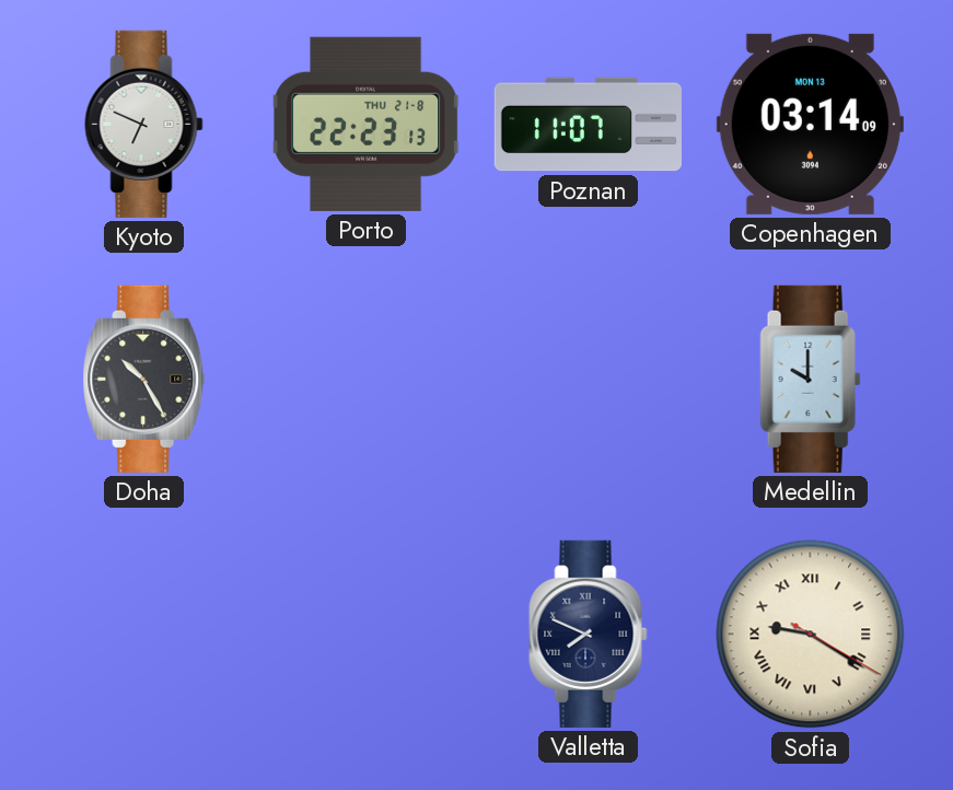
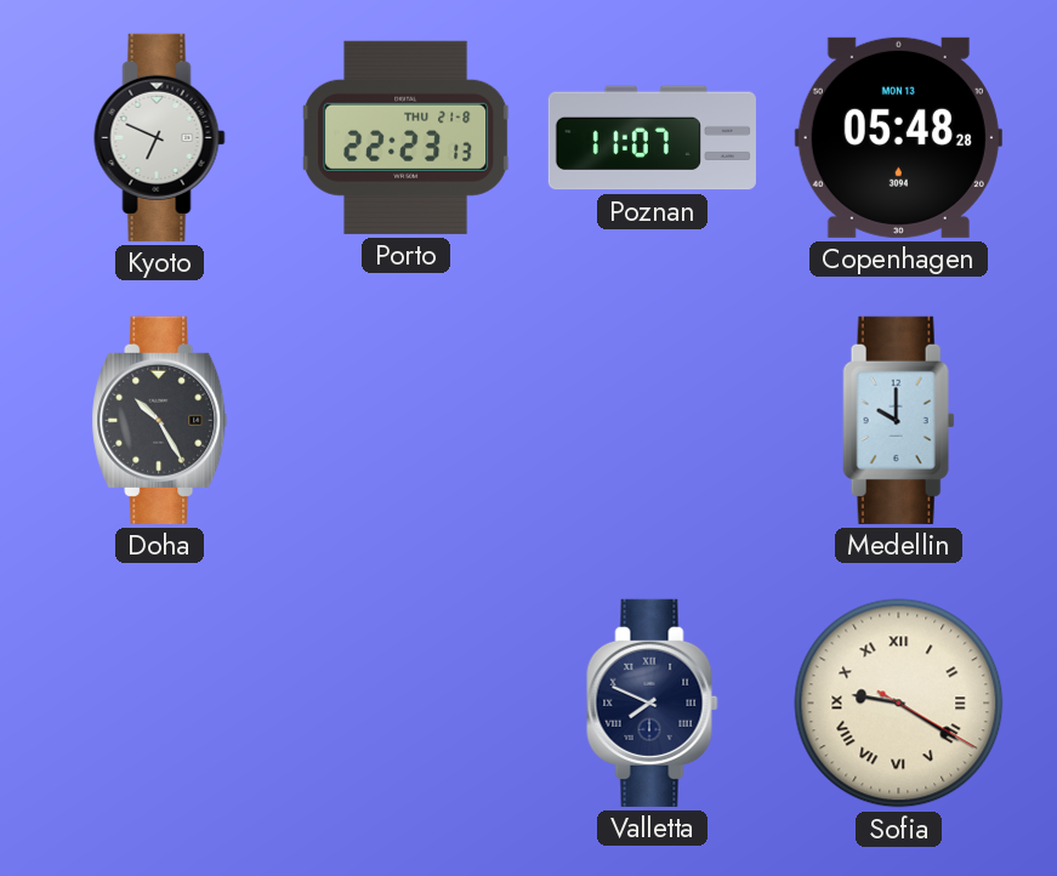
Copenhagen: 03:14 -> 05:48
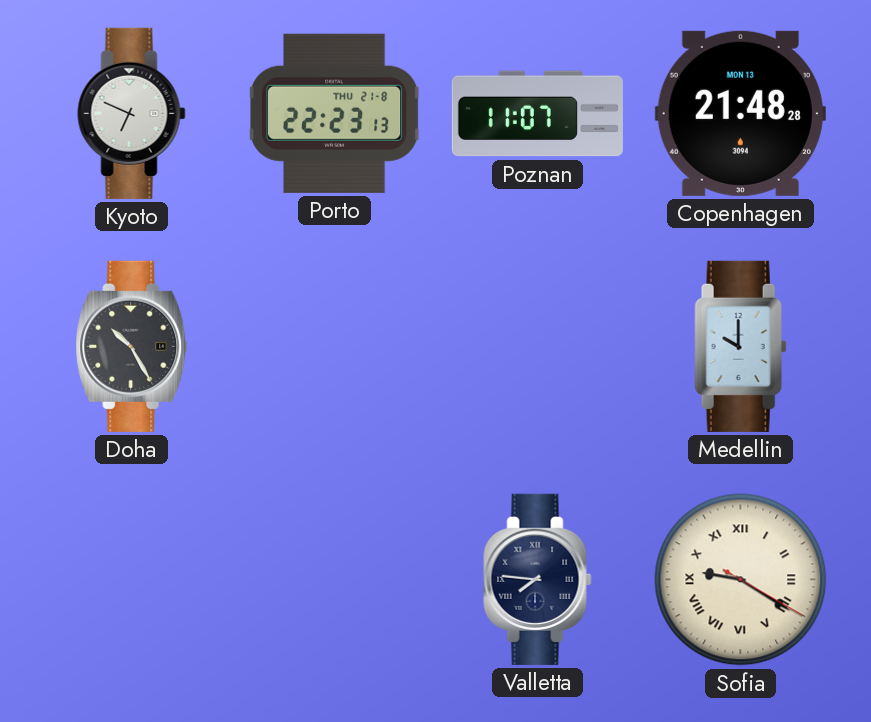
Copenhagen: 05:48 -> 21:48
Valletta: 7:49 -> 7:46
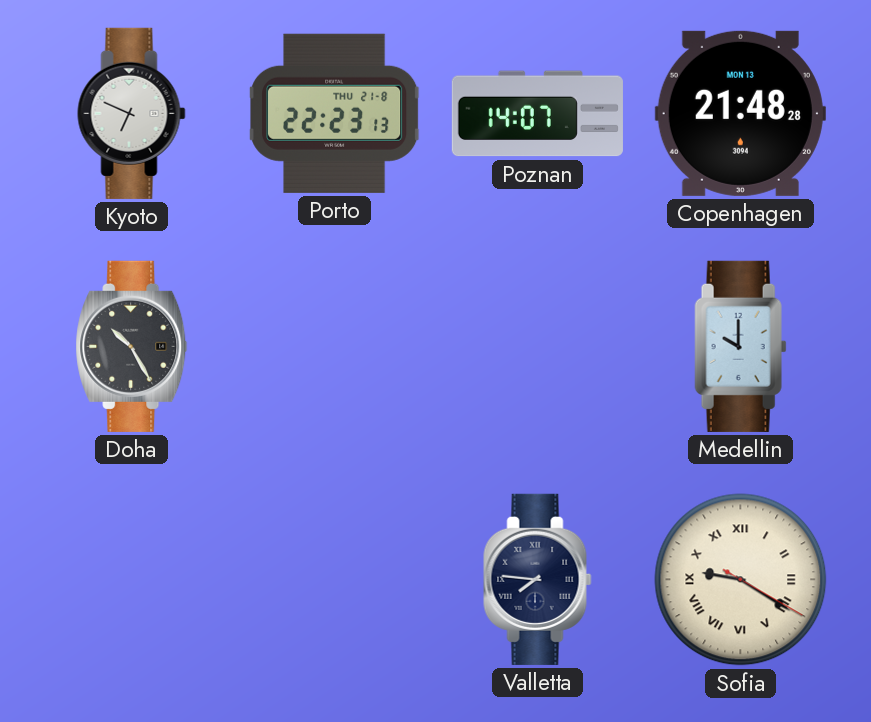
Poznan: 11:07 -> 14:07
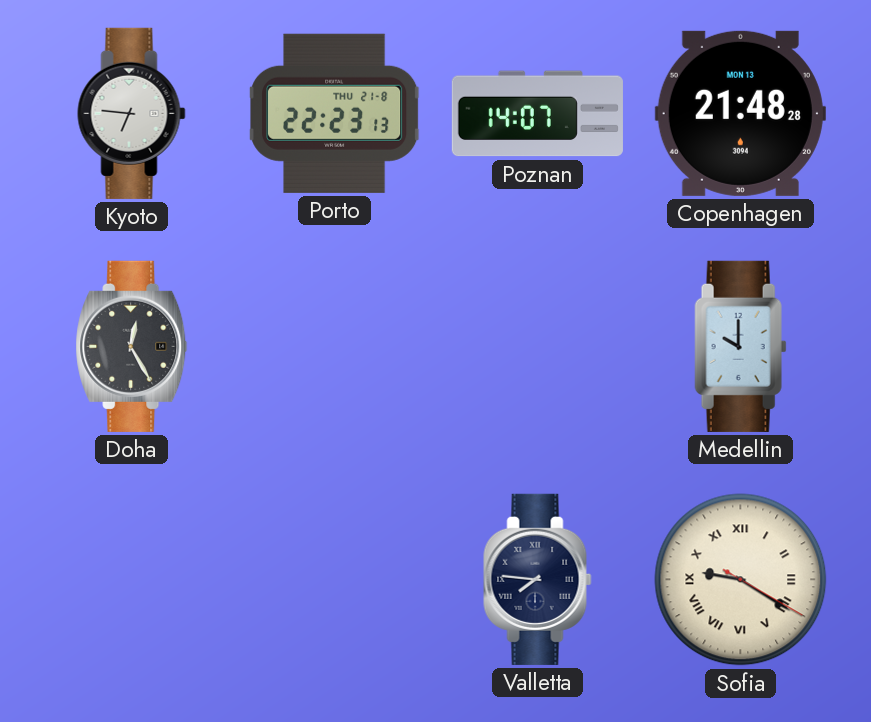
Kyoto: 6:49 -> 6:46
Doha: 10:25 -> 12:25
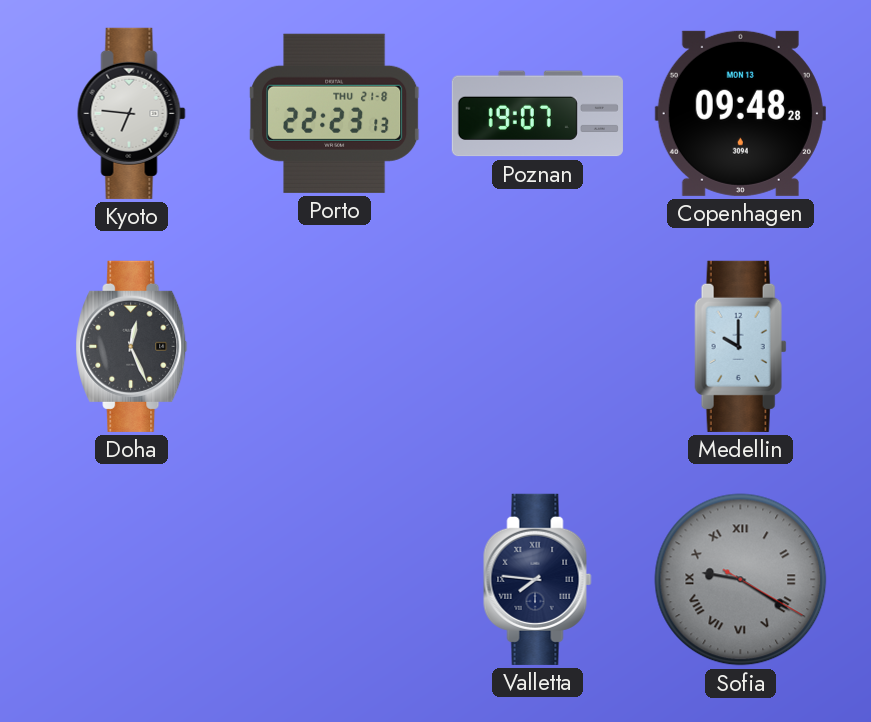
Poznan: 14:07 -> 19:07
Copenhagen: 21:48 -> 09:48
Doha: 12:25 -> 12:26
Sofia dial: cream -> grey
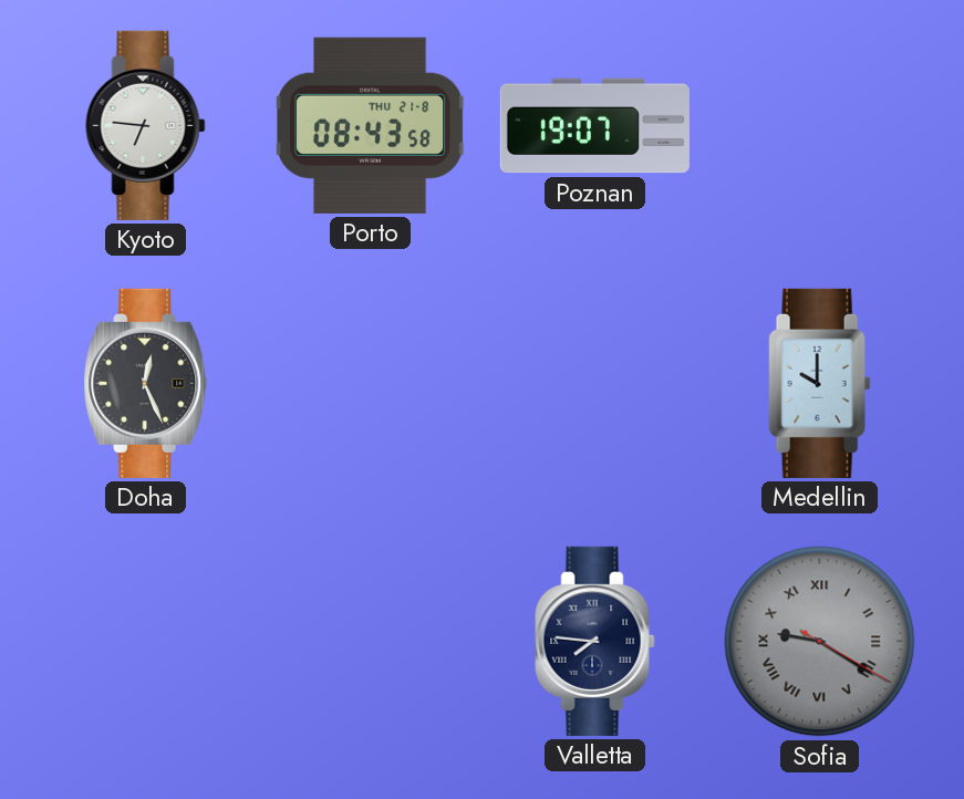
Porto: 22:23 -> 08:43
Copenhagen: 09:48 -> none
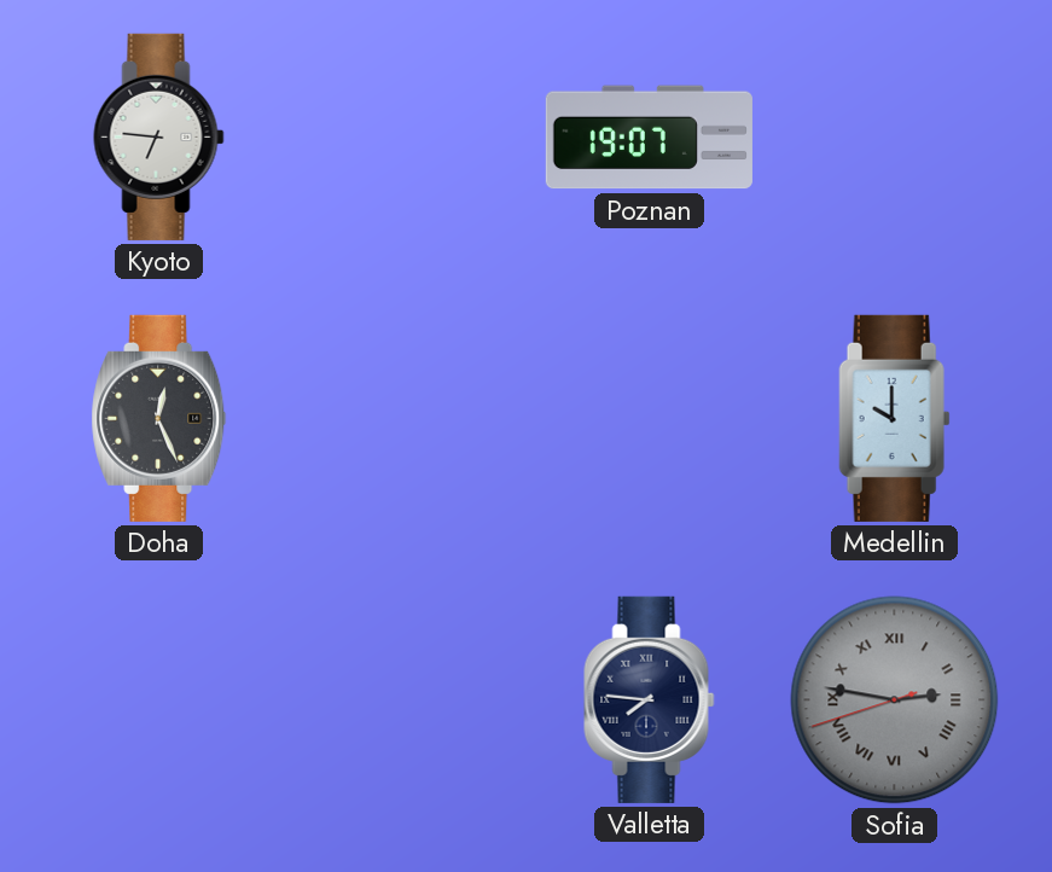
Porto: 08:43 -> none
Sofia: 9:20 -> 2:46
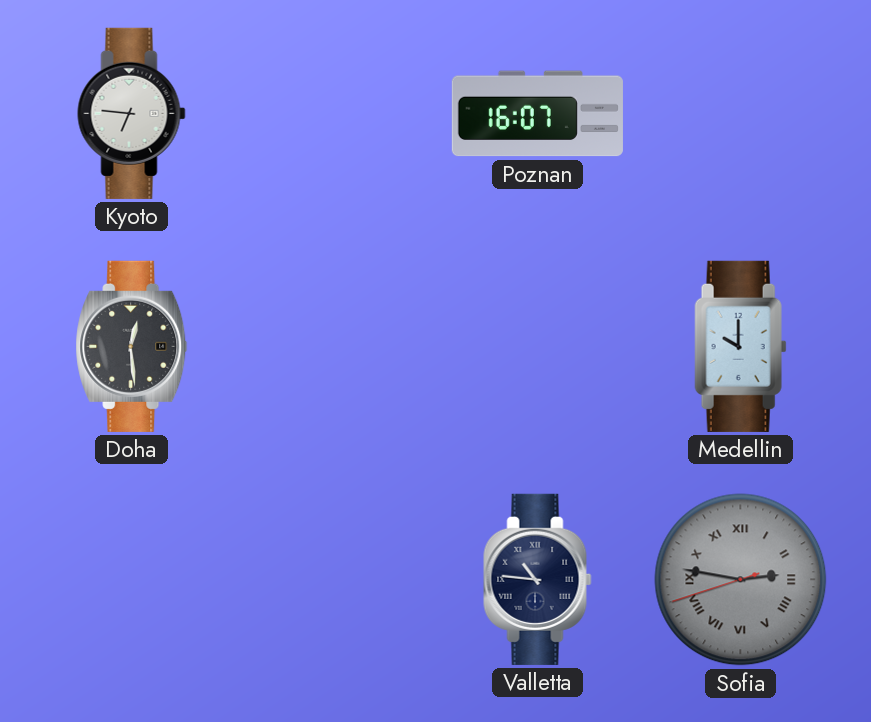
Poznan: 19:07 -> 16:07
Doha: 12:26 -> 12:29
Valletta: 7:46 -> 10:46
